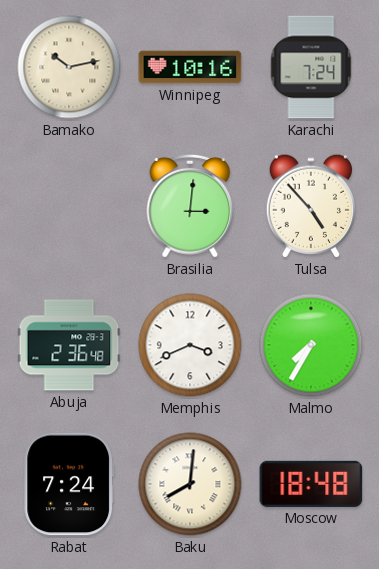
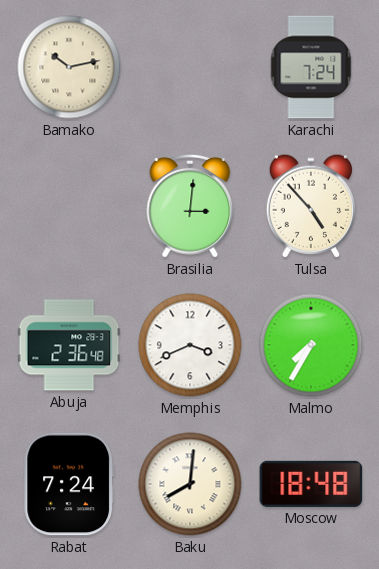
Winnipeg: 10:16 -> none
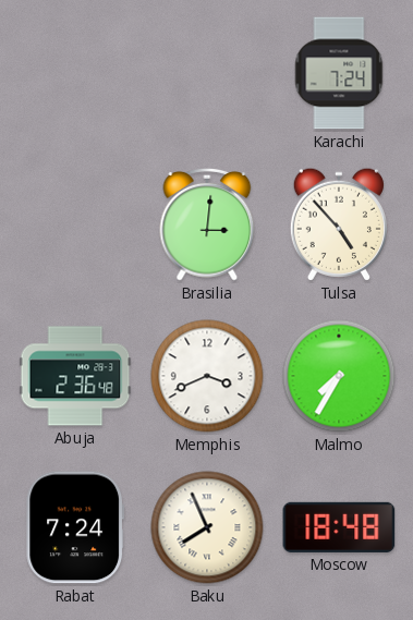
Bamako: 10:13 -> none
Baku: 8:01 -> 7:56
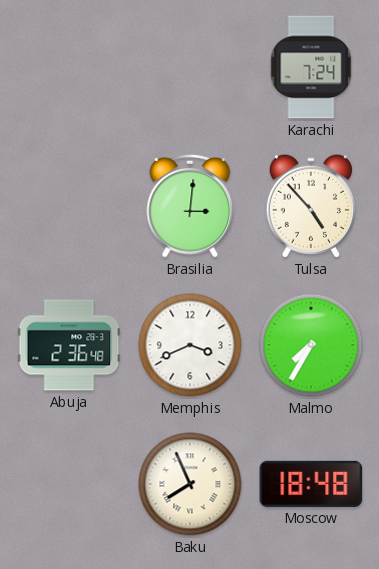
Rabat: 7:24 -> none
